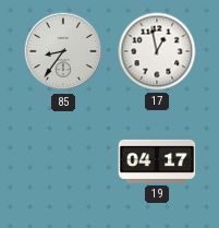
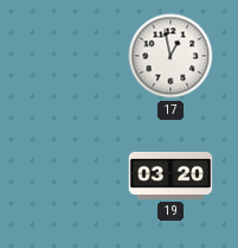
85: 8:36 -> none
19: 04:17 -> 03:20
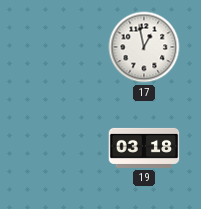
19: 03:20 -> 03:18
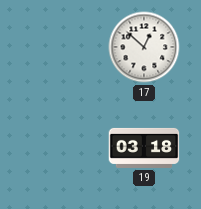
17: 12:58 -> 12:52
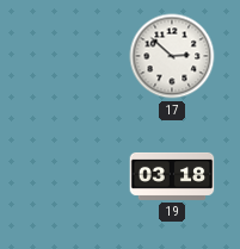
17: 12:52 -> 2:52
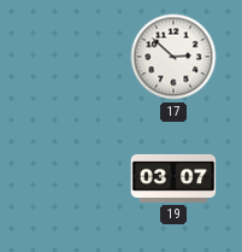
19: 03:18 -> 03:07
